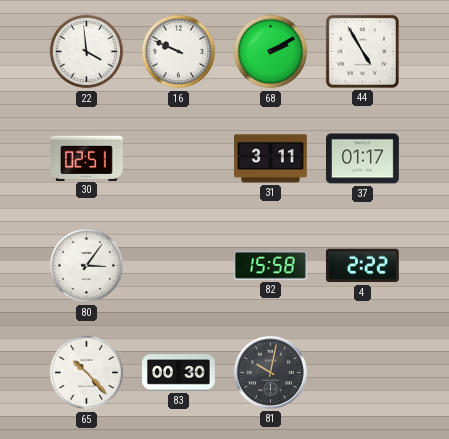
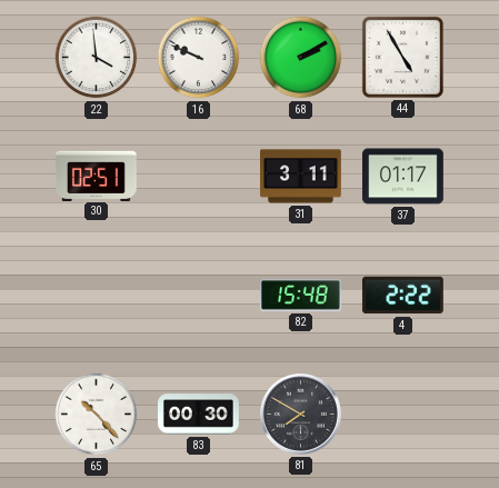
80: 3:06 -> none
82: 15:58 -> 15:48
81: 10:02 -> 7:50
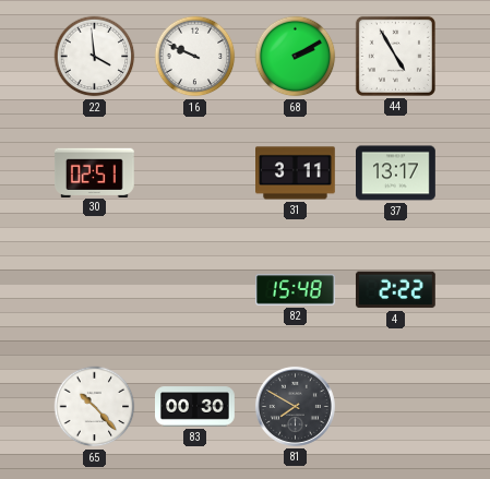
37: 01:17 -> 13:17
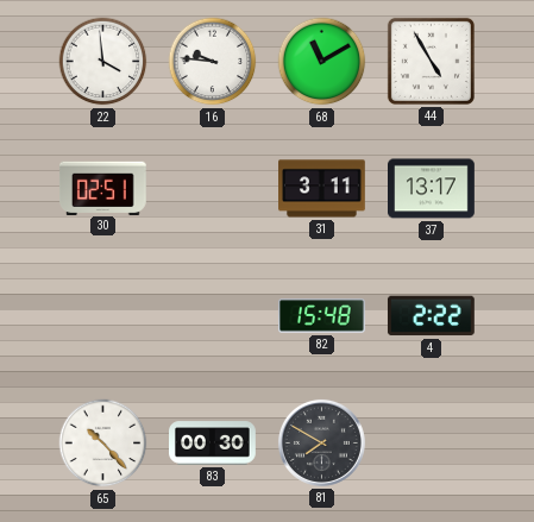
16: 9:49 -> 9:46
68: 2:10 -> 11:10
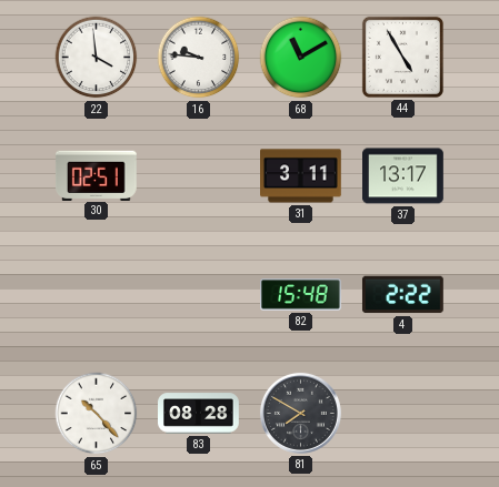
83: 00:30 -> 08:28
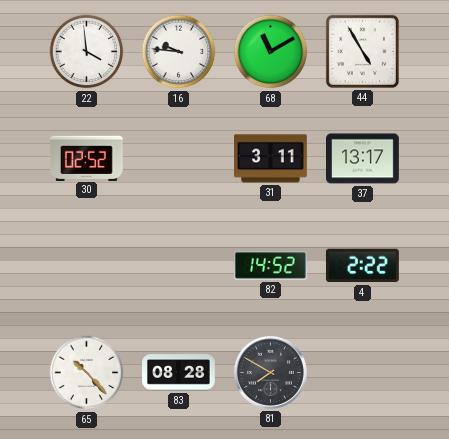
30: 02:51 -> 02:52
82: 15:48 -> 14:52
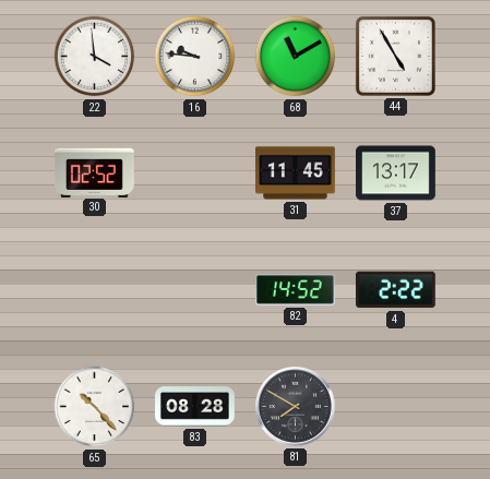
31: 3:11 -> 11:45
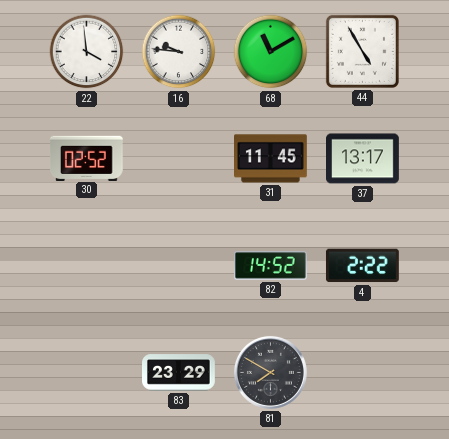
65: 10:23 -> none
83: 08:28 -> 23:29
